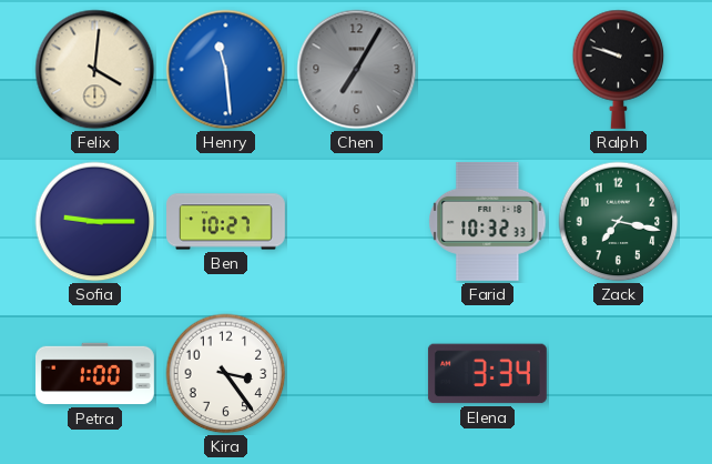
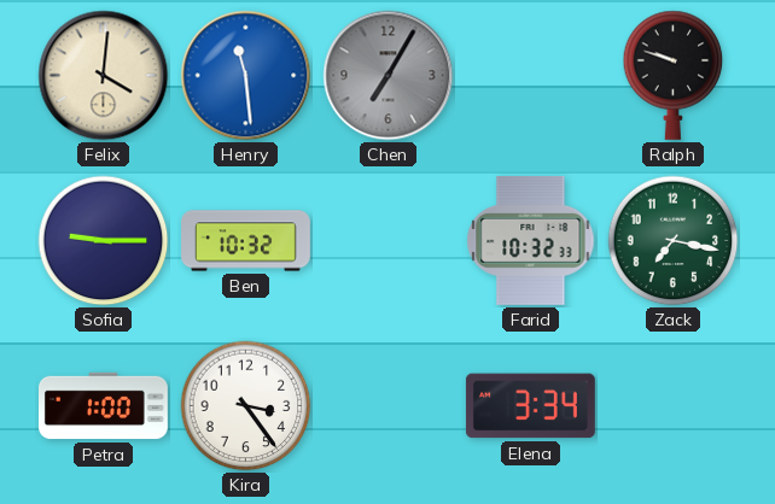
Ben: 10:27 -> 10:32
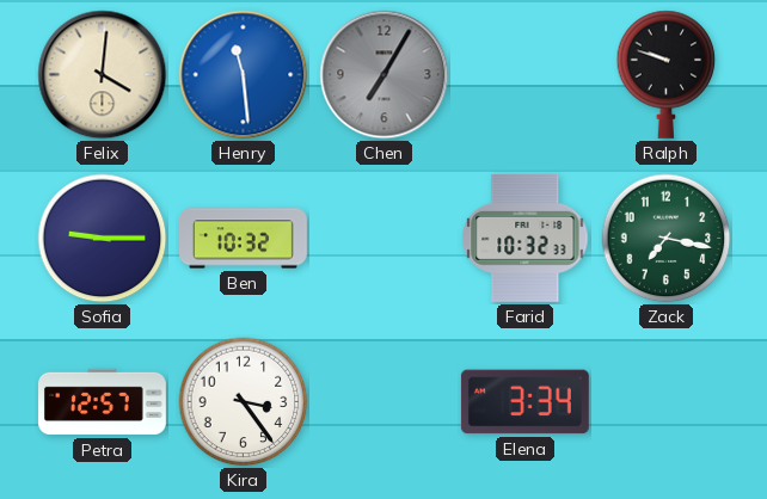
Petra: 1:00 -> 12:57
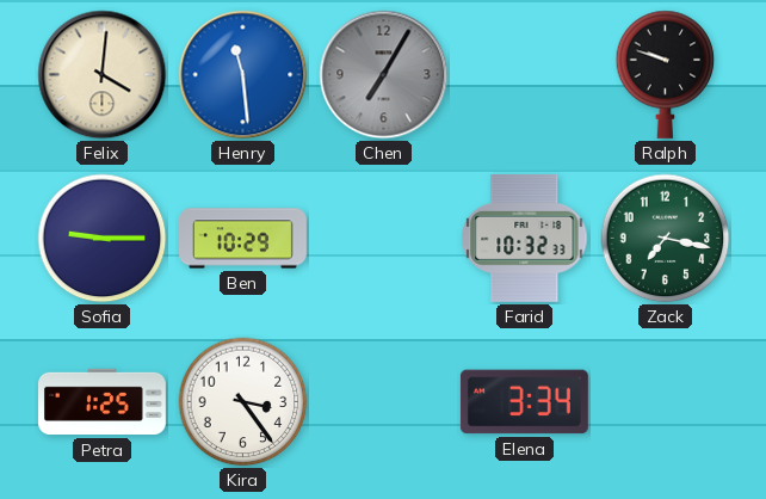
Ben: 10:32 -> 10:29
Petra: 12:57 -> 1:25
